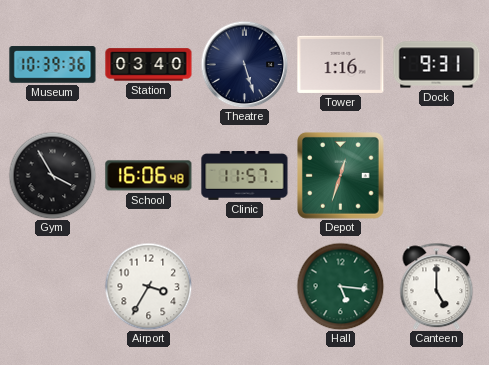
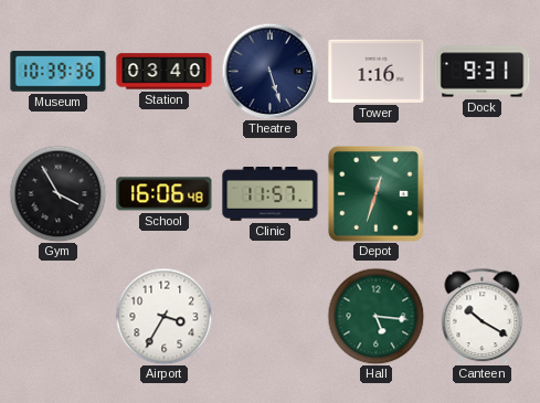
Canteen: 5:00 -> 10:20
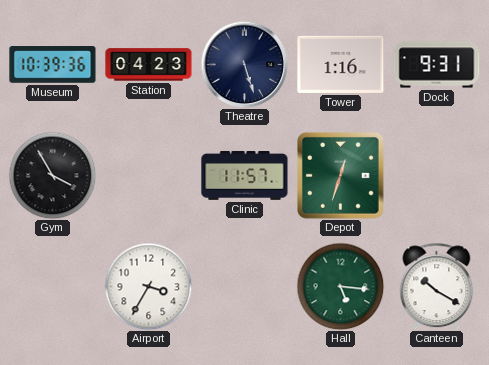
Station: 03:40 -> 04:23
School: 16:06 -> none
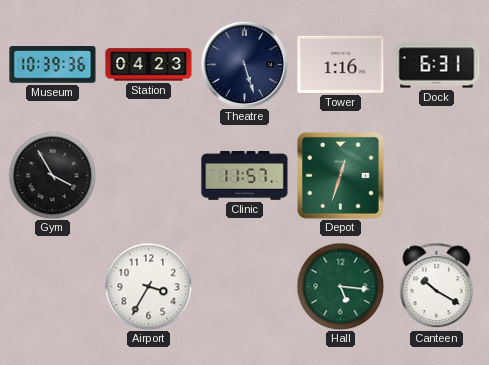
Dock: 9:31 -> 6:31
